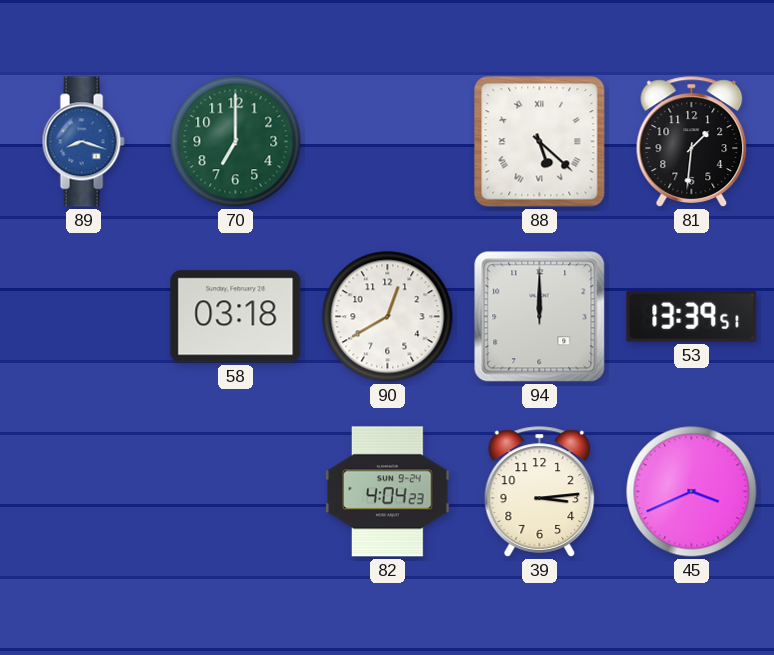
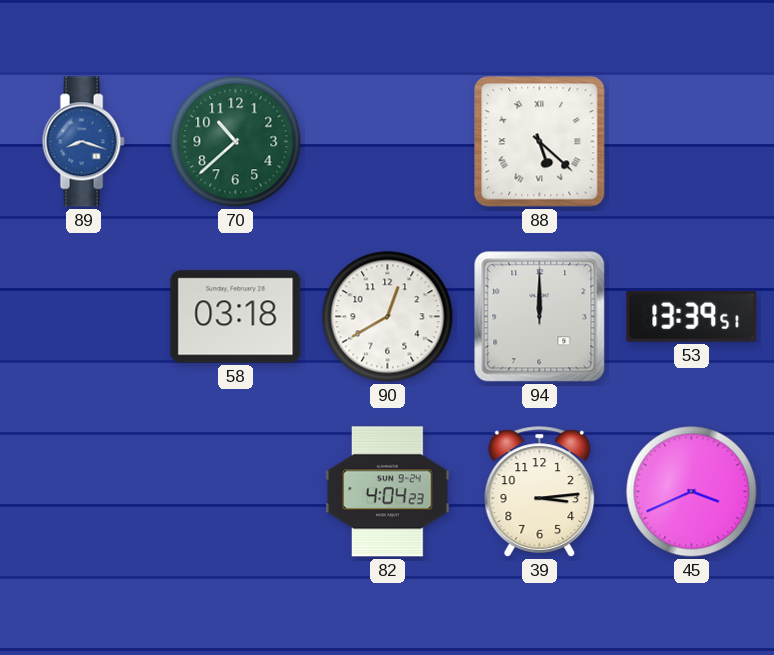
70: 7:00 -> 10:38
81: 1:31 -> none
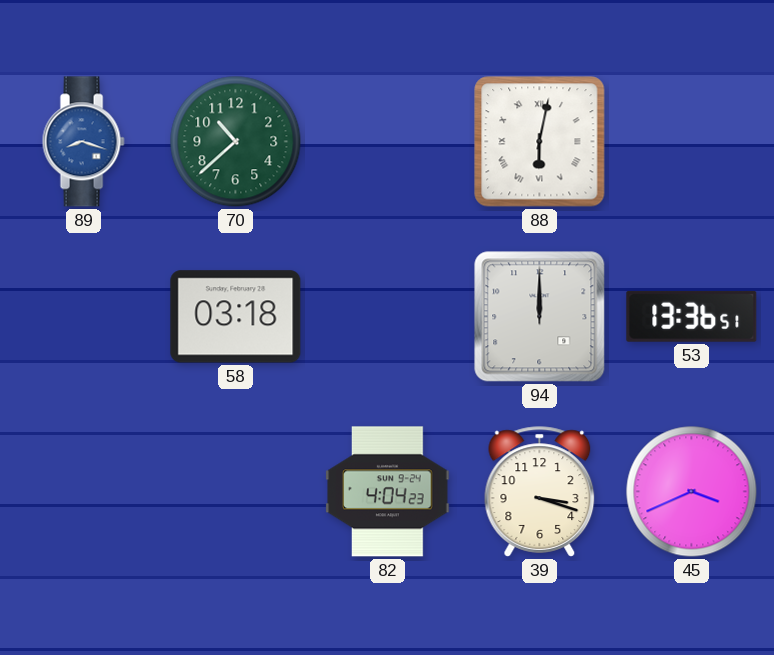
88: 5:22 -> 6:02
90: 12:40 -> none
53: 13:39 -> 13:36
39: 3:14 -> 3:18
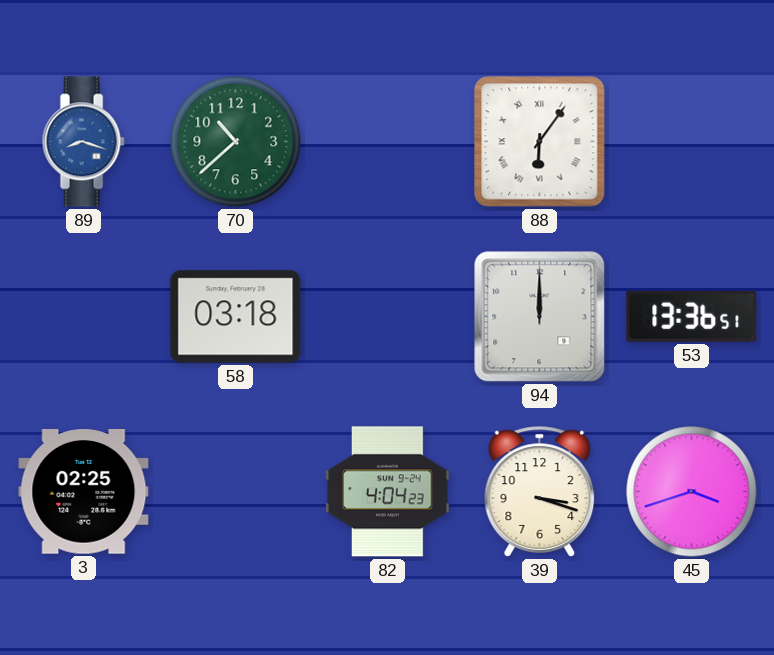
88: 6:02 -> 6:06
3: none -> 02:25
45: 3:41 -> 3:42
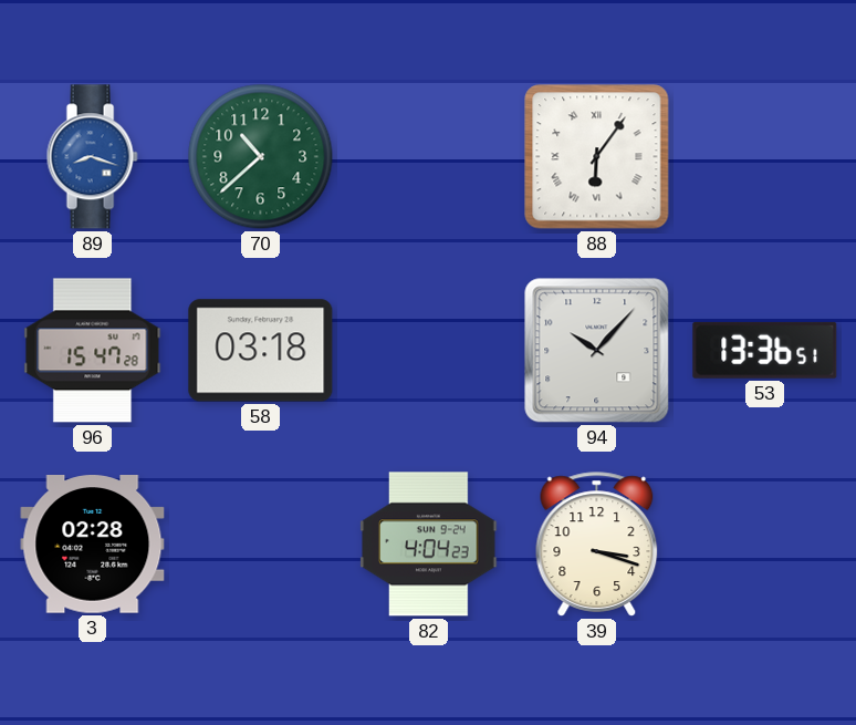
96: none -> 15:47
94: 12:00 -> 10:07
3: 02:25 -> 02:28
45: 3:42 -> none
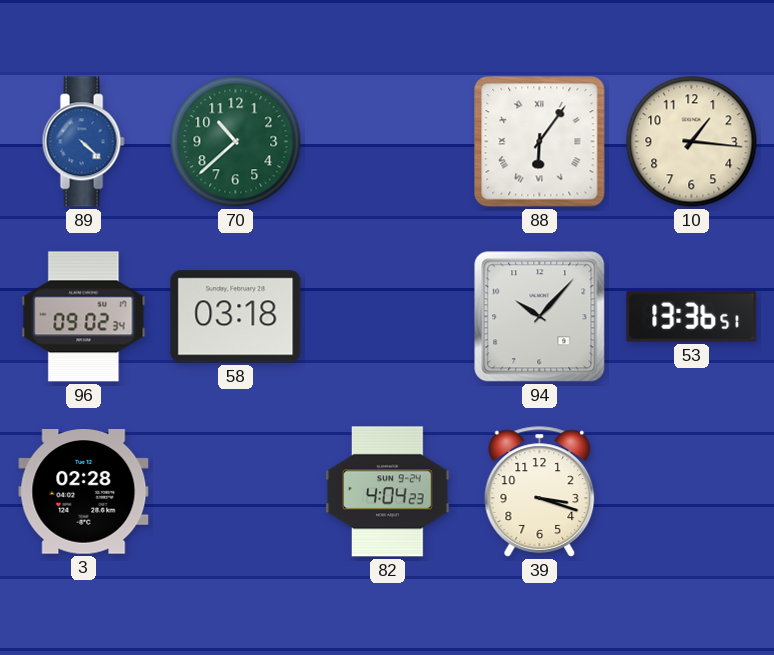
89: 8:18 -> 4:22
10: none -> 1:16
96: 15:47 -> 09:02
